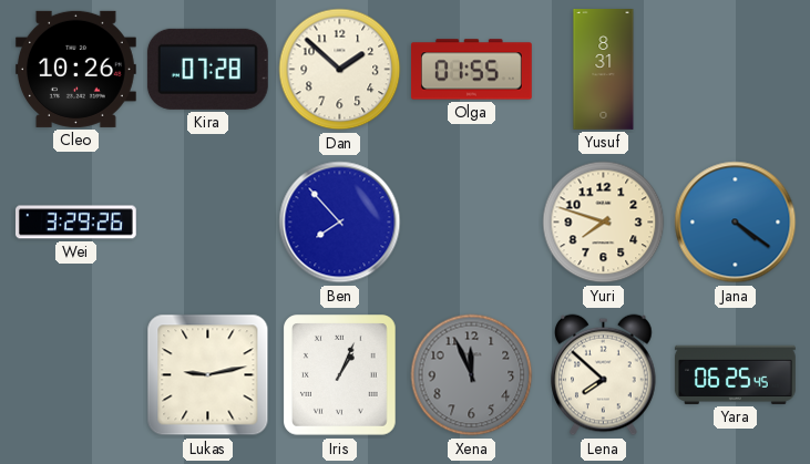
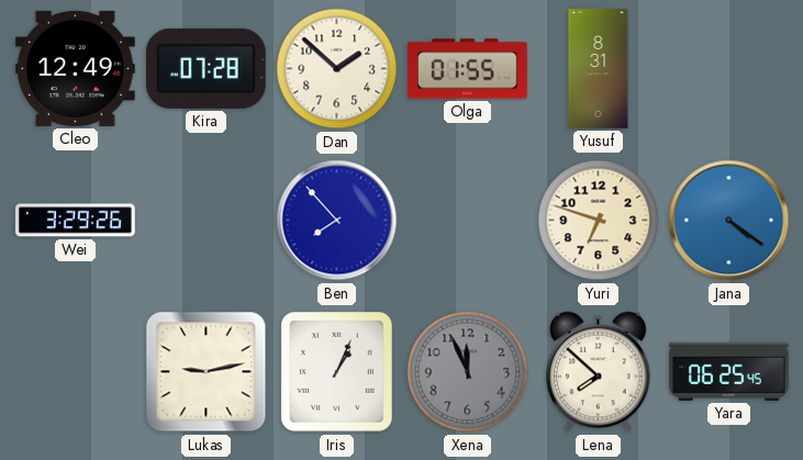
Cleo: 10:26 -> 12:49
Yuri: 7:48 -> 6:48
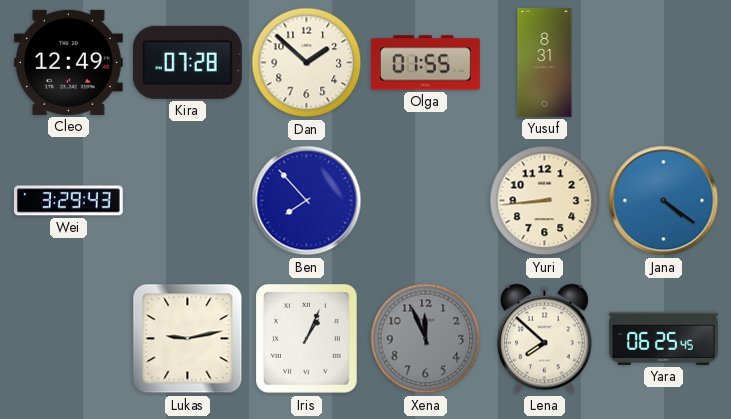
Wei: 3:29:26 -> 3:29:43
Yuri: 6:48 -> 8:44
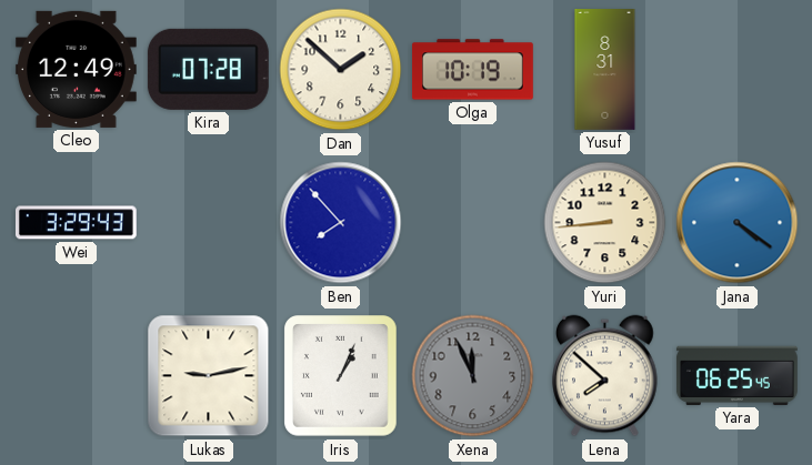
Olga: 01:55 -> 10:19
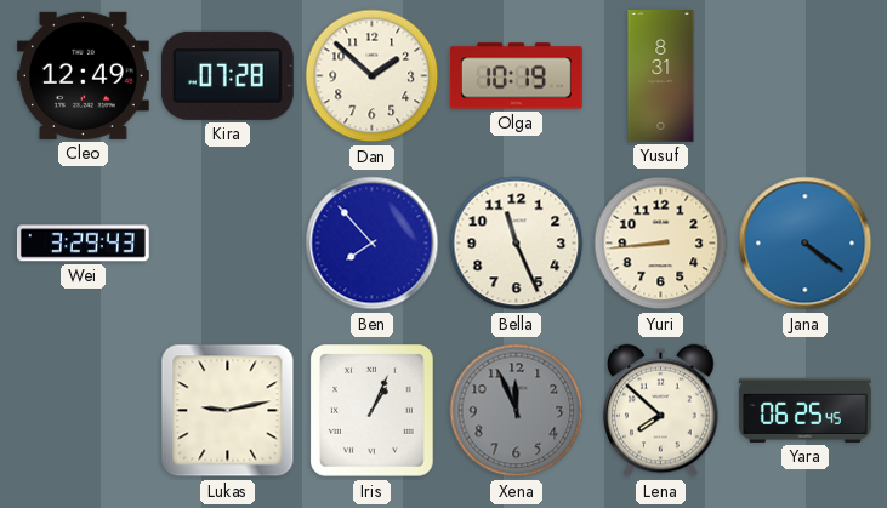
Bella: none -> 11:26
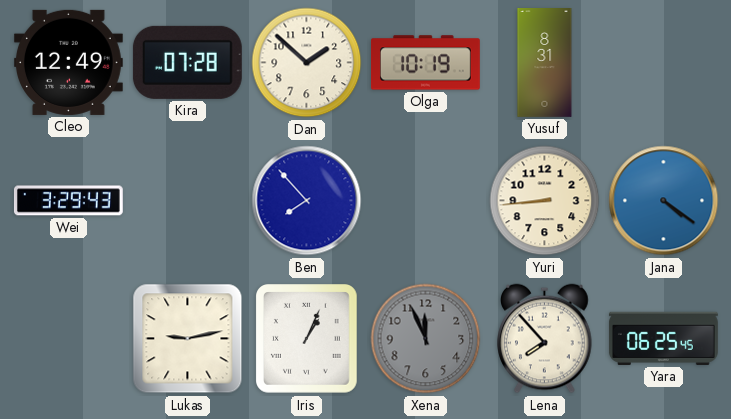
Bella: 11:26 -> none
Lena: 7:52 -> 7:53
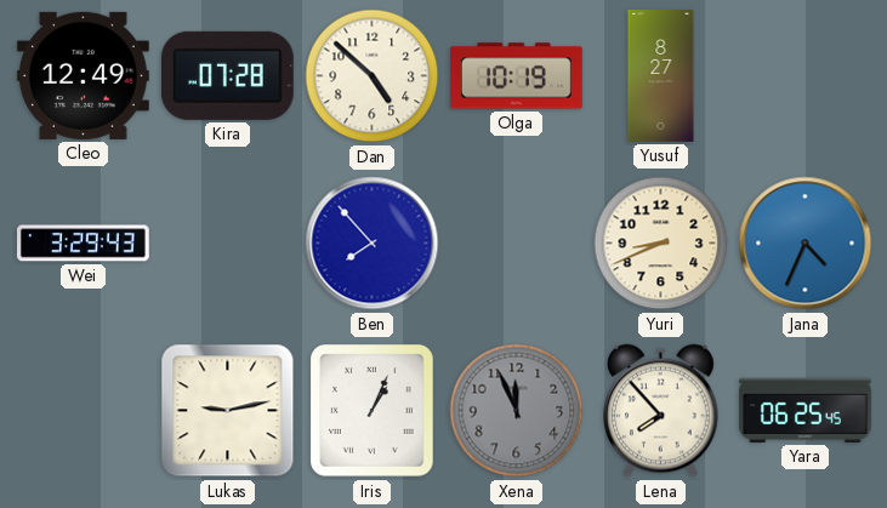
Dan: 1:52 -> 4:52
Yusuf: 8:31 -> 8:27
Yuri: 8:44 -> 8:41
Jana: 4:21 -> 4:34
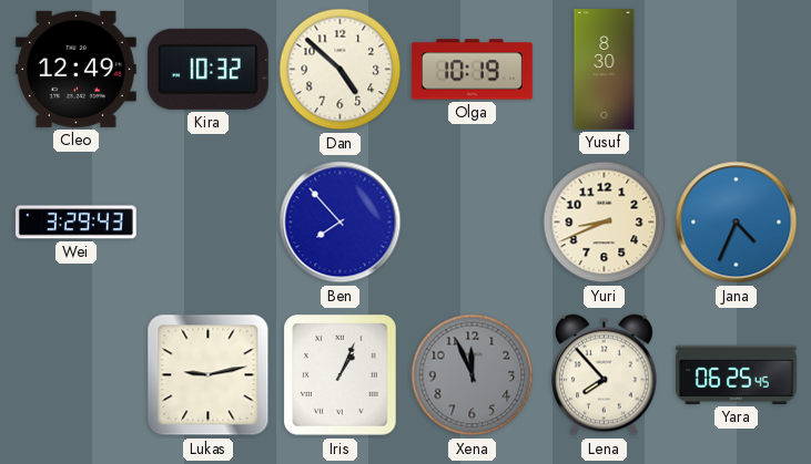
Kira: 07:28 -> 10:32
Yusuf: 8:27 -> 8:30
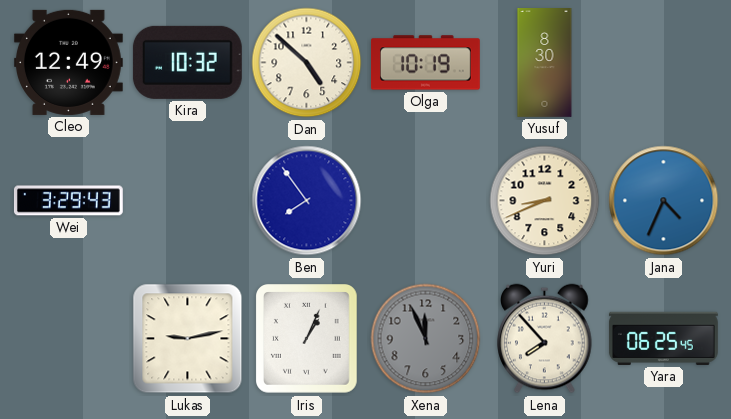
Ben: 7:53 -> 7:54
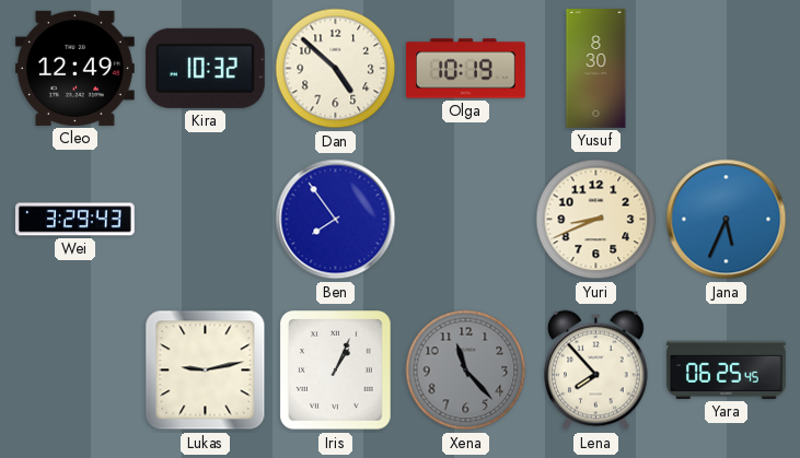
Jana: 4:34 -> 5:34
Xena: 11:56 -> 11:23
